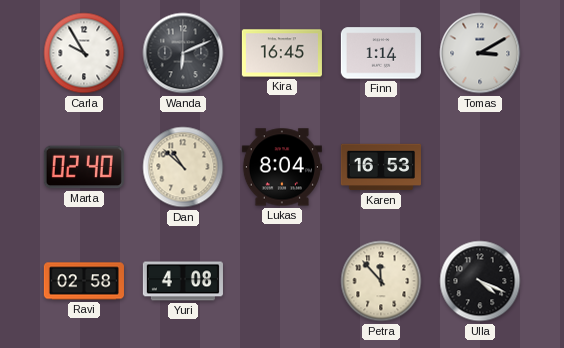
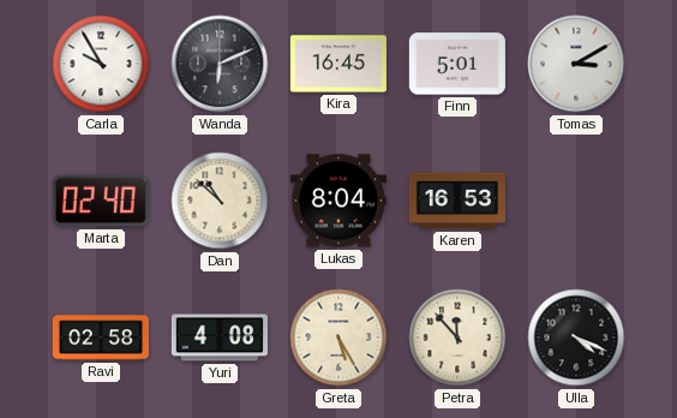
Finn: 1:14 -> 5:01
Greta: none -> 5:25
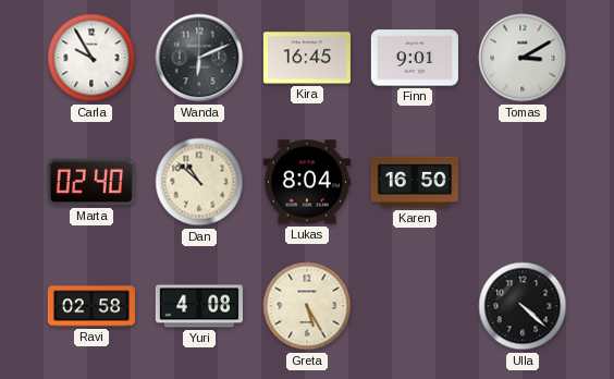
Finn: 5:01 -> 9:01
Karen: 16:53 -> 16:50
Petra: 11:53 -> none
Ulla: 4:19 -> 4:22
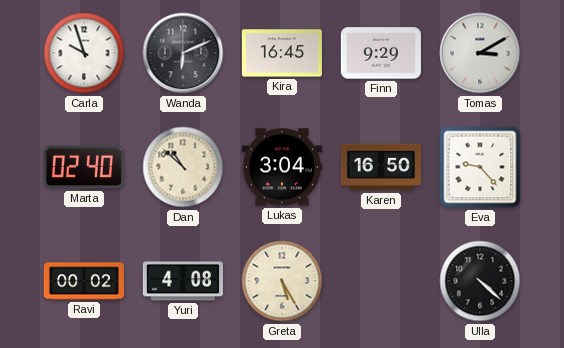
Carla: 9:55 -> 9:57
Finn: 9:01 -> 9:29
Lukas: 8:04 -> 3:04
Eva: none -> 9:23
Ravi: 02:58 -> 00:02
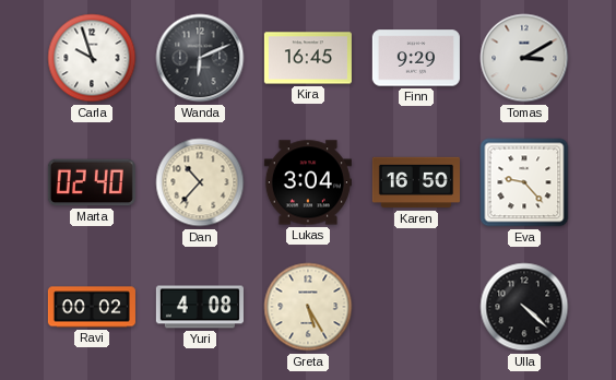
Dan: 10:52 -> 10:37
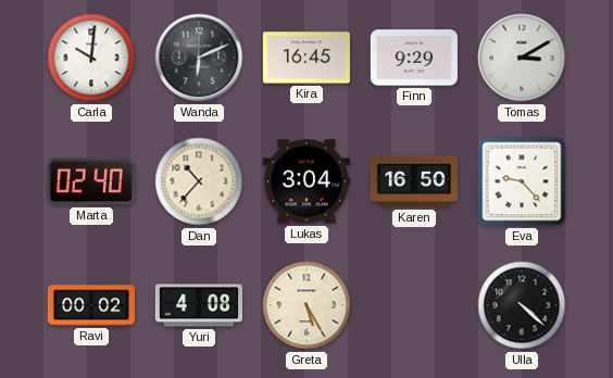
Carla: 9:57 -> 10:01
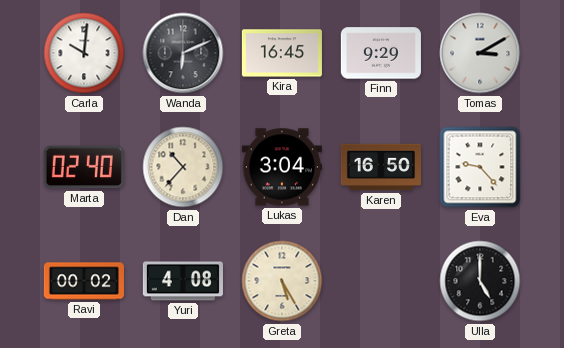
Ulla: 4:22 -> 5:00
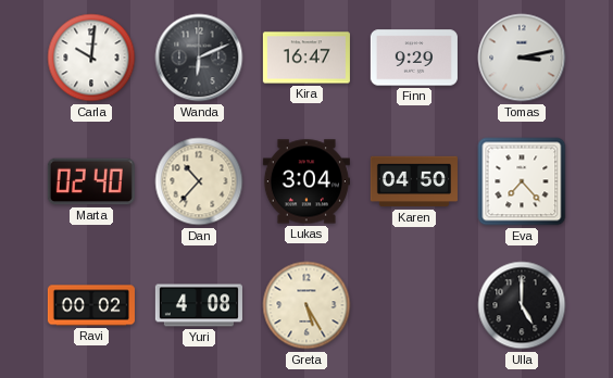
Kira: 16:45 -> 16:47
Tomas: 3:10 -> 3:13
Karen: 16:50 -> 04:50
Eva: 9:23 -> 7:23
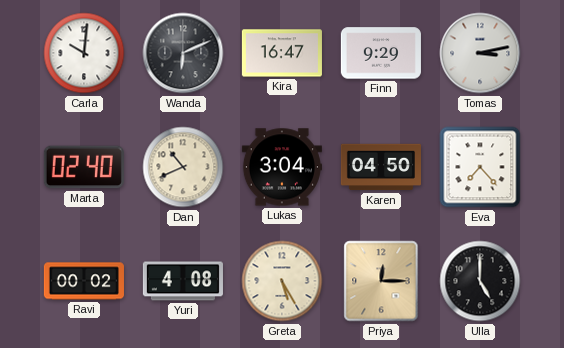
Dan: 10:37 -> 10:41
Priya: none -> 12:15
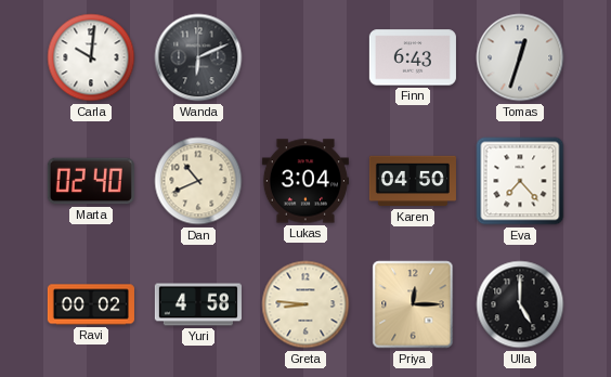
Kira: 16:47 -> none
Finn: 9:29 -> 6:43
Tomas: 3:13 -> 12:33
Yuri: 4:08 -> 4:58
Greta: 5:25 -> 8:46
